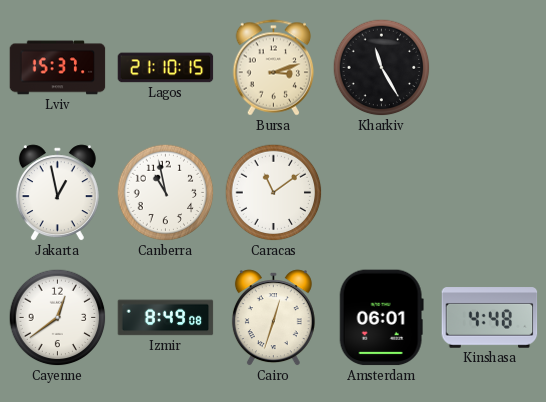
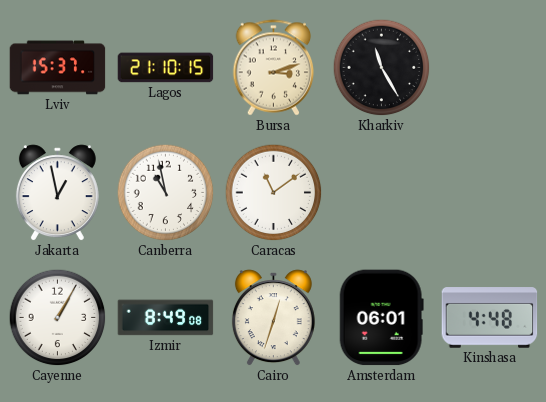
Cayenne: 12:39 -> 1:05
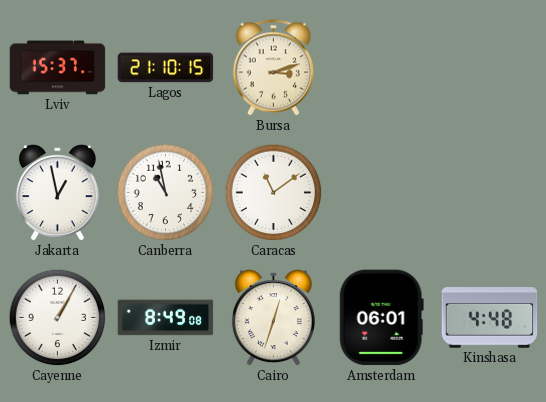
Kharkiv: 11:25 -> none
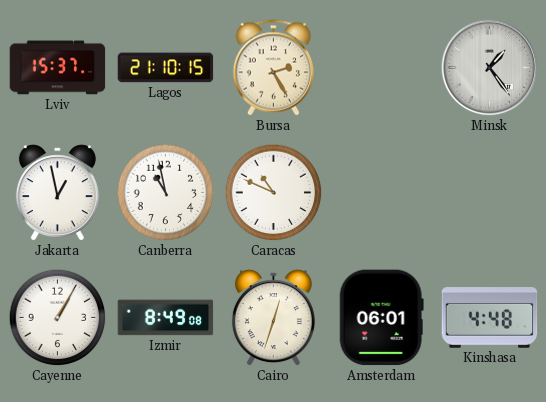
Bursa: 3:12 -> 2:25
Minsk: none -> 1:24
Caracas: 11:09 -> 10:49
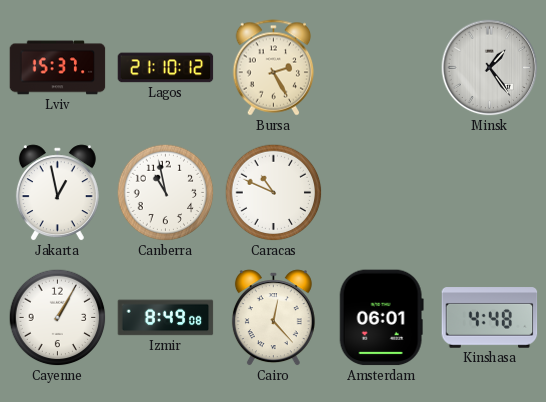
Lagos: 21:10:15 -> 21:10:12
Cairo: 12:33 -> 12:23
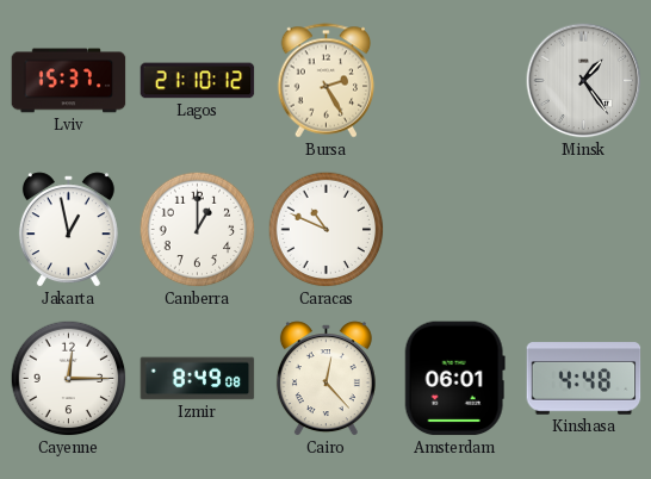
Canberra: 10:58 -> 1:00
Cayenne: 1:05 -> 12:15
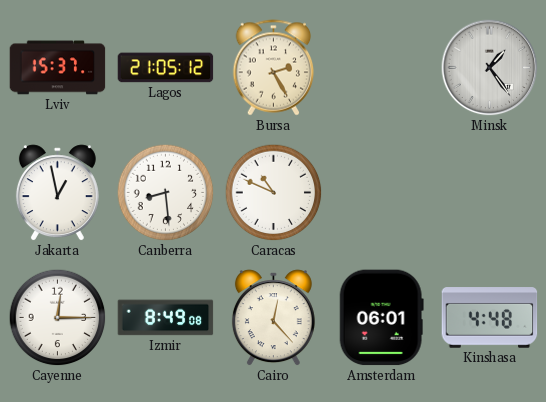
Lagos: 21:10 -> 21:05
Canberra: 1:00 -> 8:29
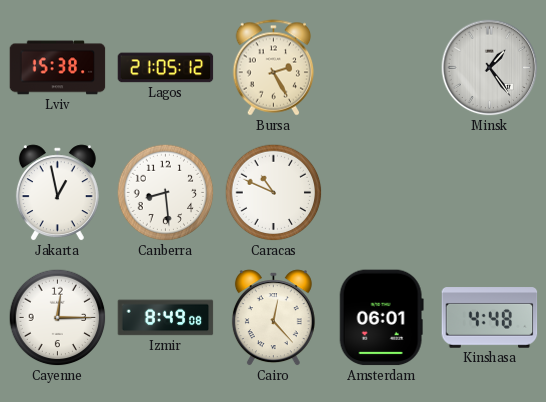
Lviv: 15:37 -> 15:38
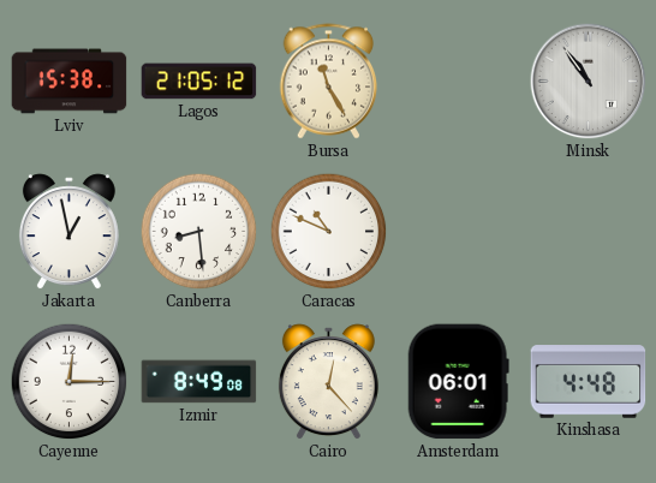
Bursa: 2:25 -> 11:25
Minsk: 1:24 -> 10:54
